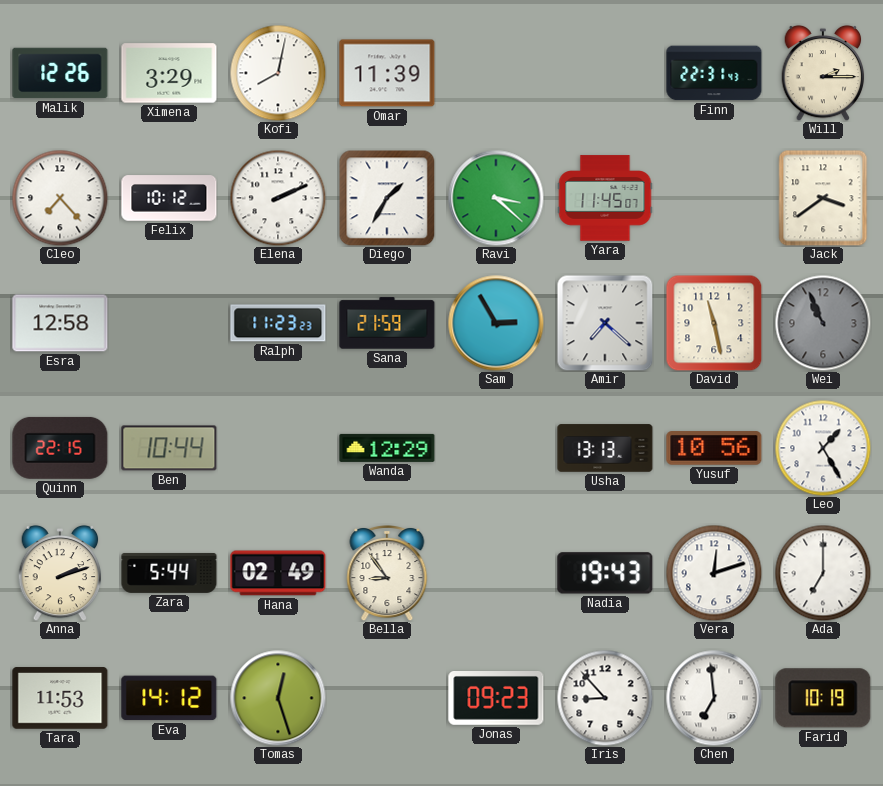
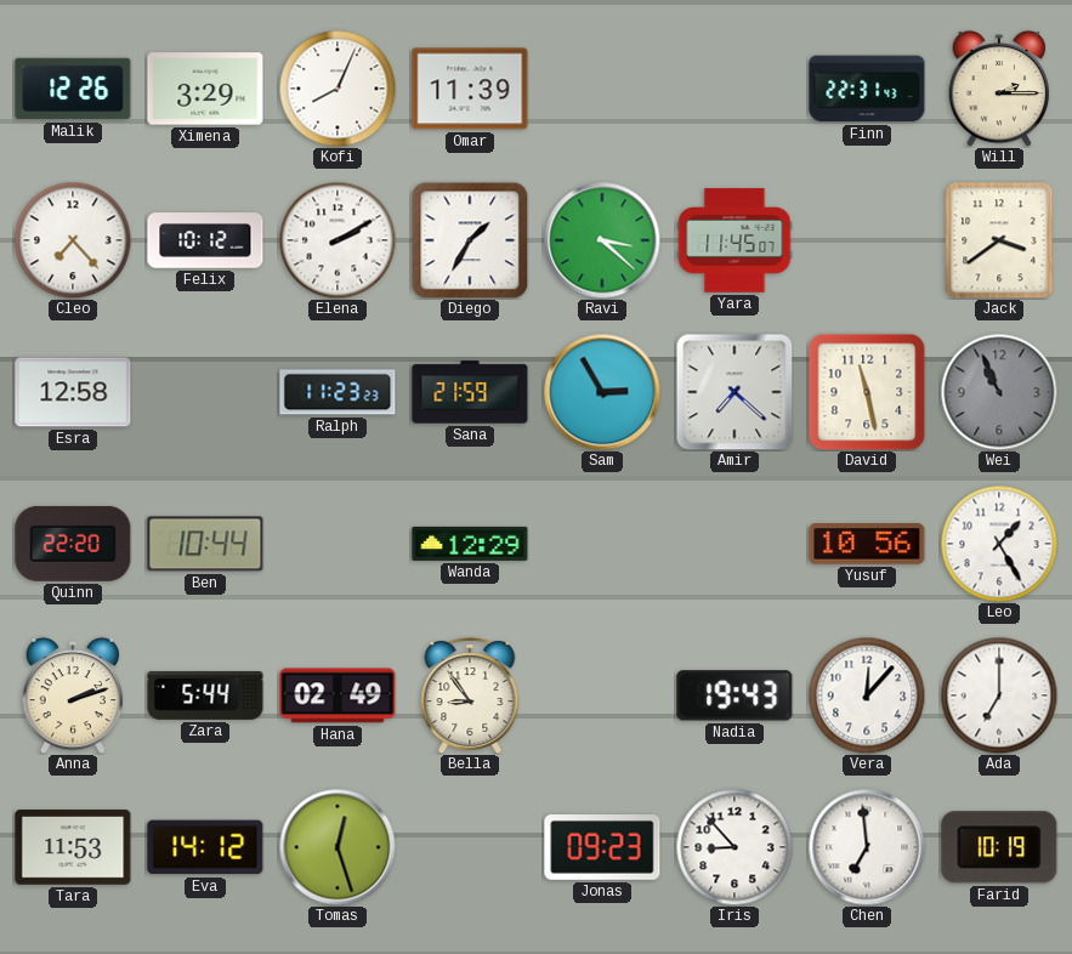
Kofi: 8:02 -> 8:04
Elena: 2:11 -> 2:10
Quinn: 22:15 -> 22:20
Usha: 13:13 -> none
Vera: 12:12 -> 12:07
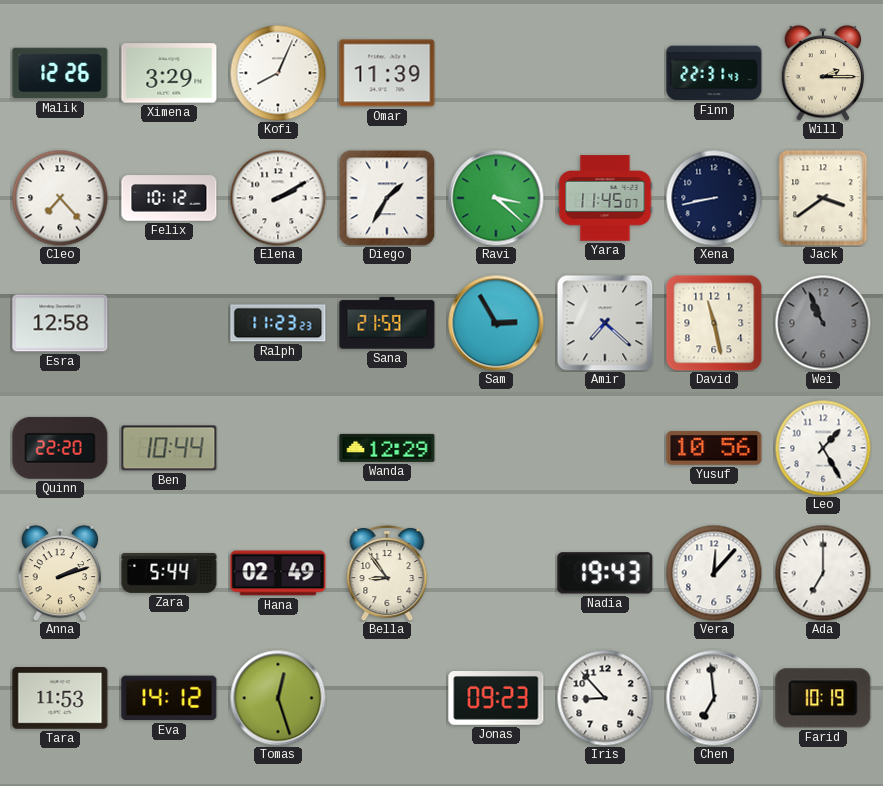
Xena: none -> 8:43
